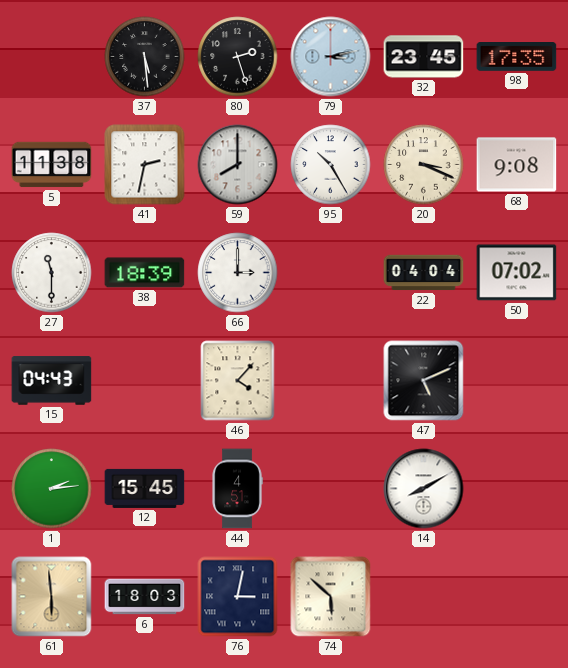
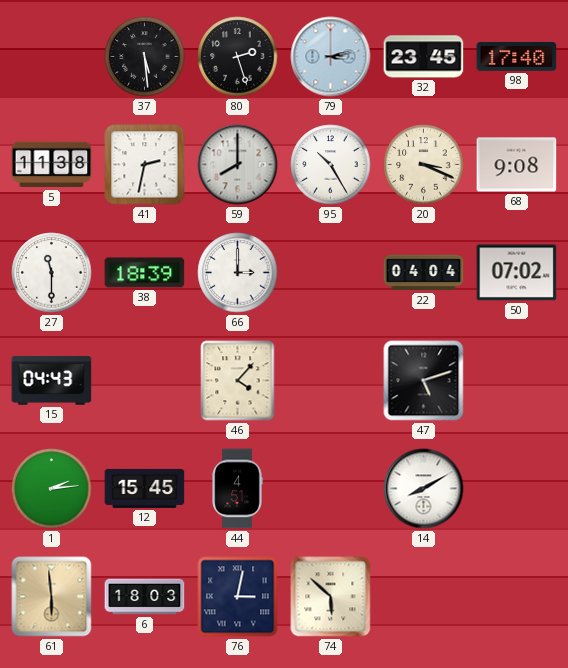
98: 17:35 -> 17:40
47: 5:11 -> 5:12
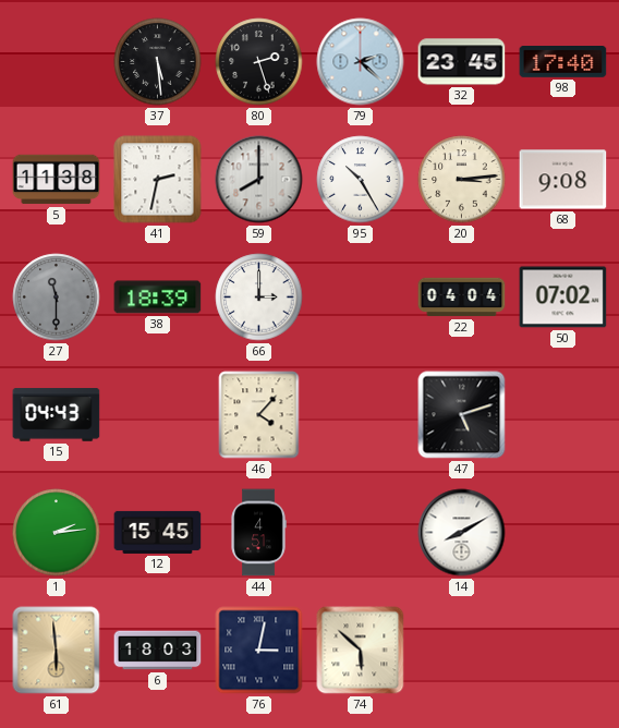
79: 3:13 -> 2:22
20: 3:19 -> 3:14
27 dial: white -> grey
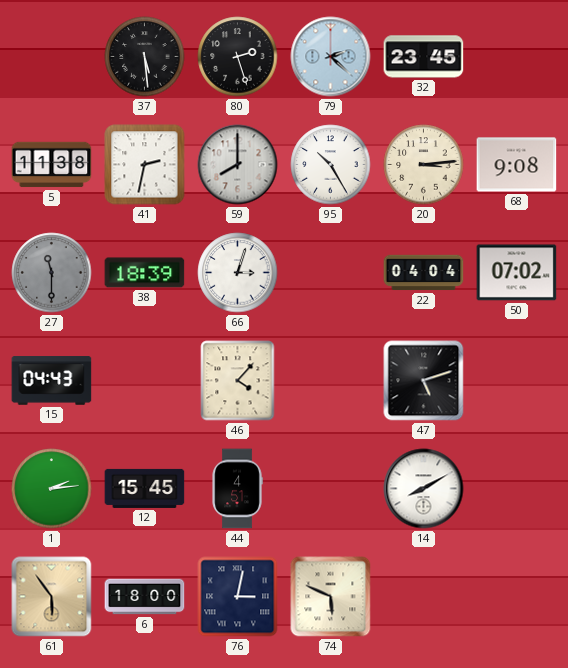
98: 17:40 -> none
66: 3:00 -> 3:03
61: 5:59 -> 5:54
6: 18:03 -> 18:00
74: 5:52 -> 5:49
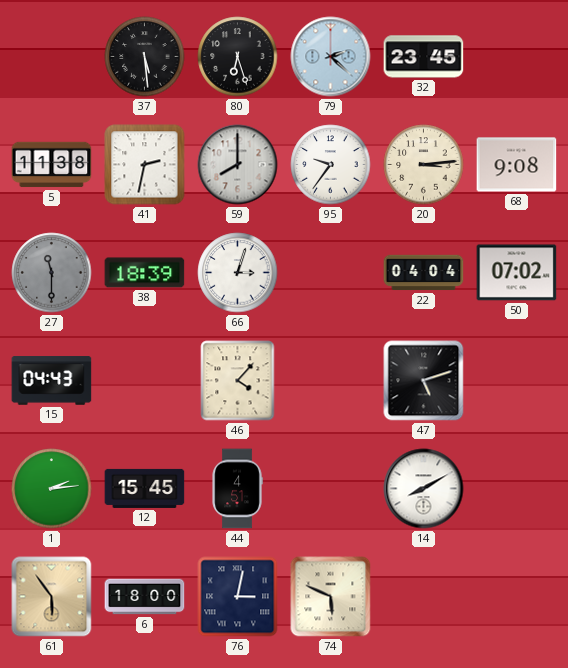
80: 2:27 -> 6:27
95: 10:25 -> 9:36
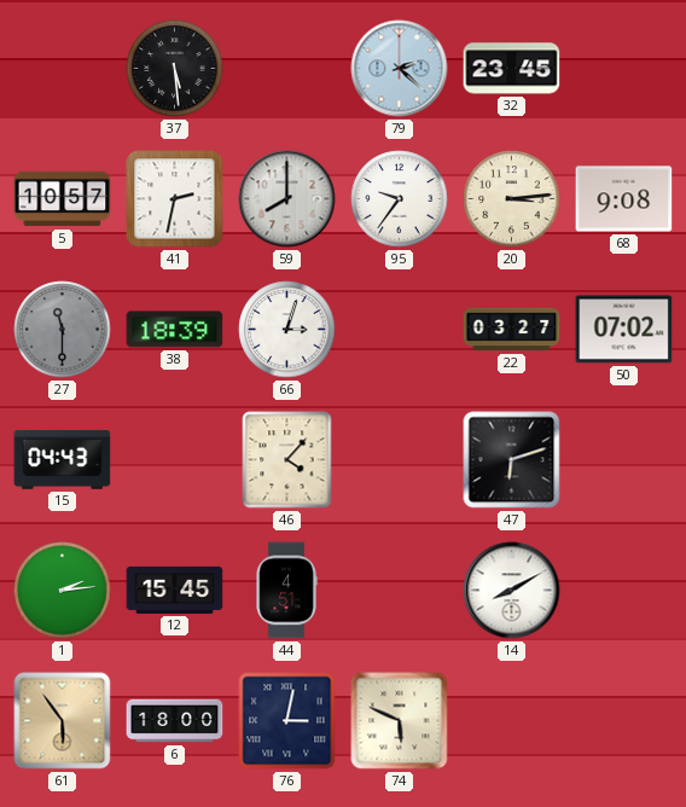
80: 6:27 -> none
5: 11:38 -> 10:57
22: 04:04 -> 03:27
47: 5:12 -> 6:12
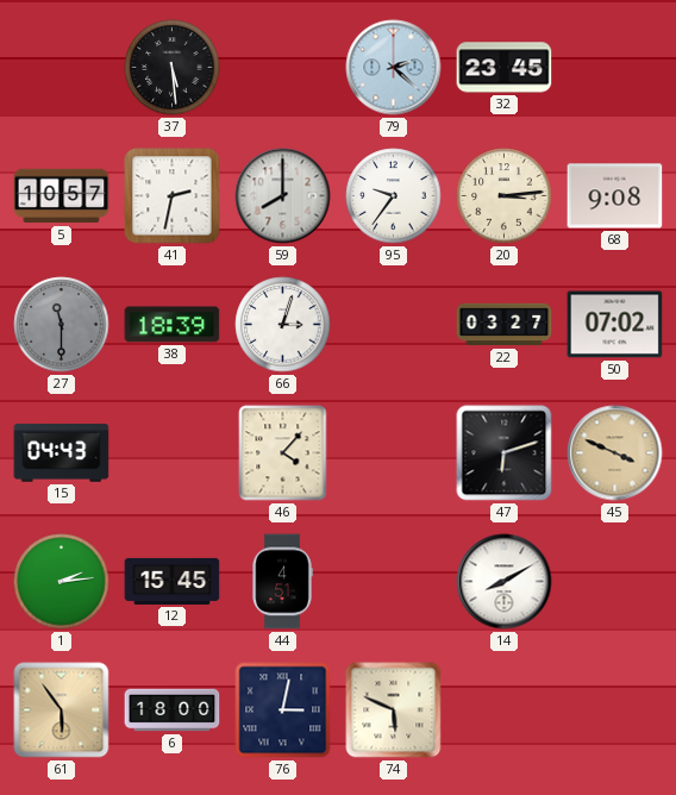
45: none -> 3:49
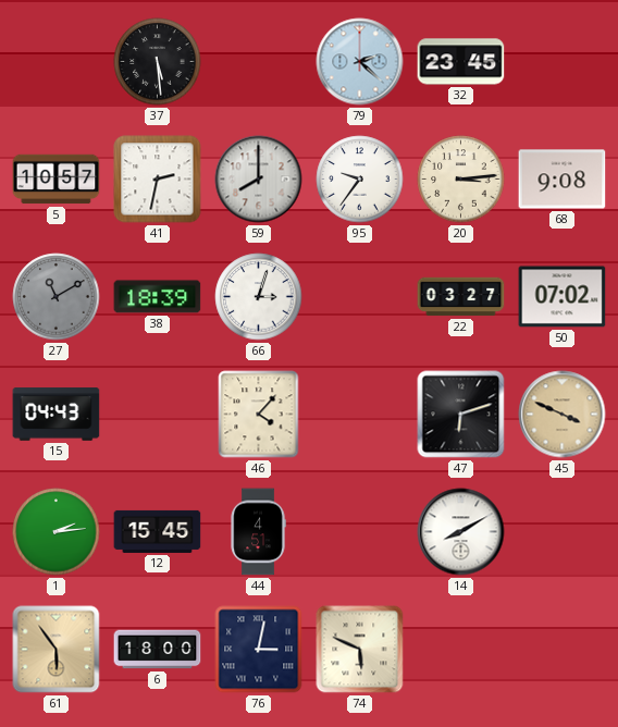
27: 11:30 -> 11:10
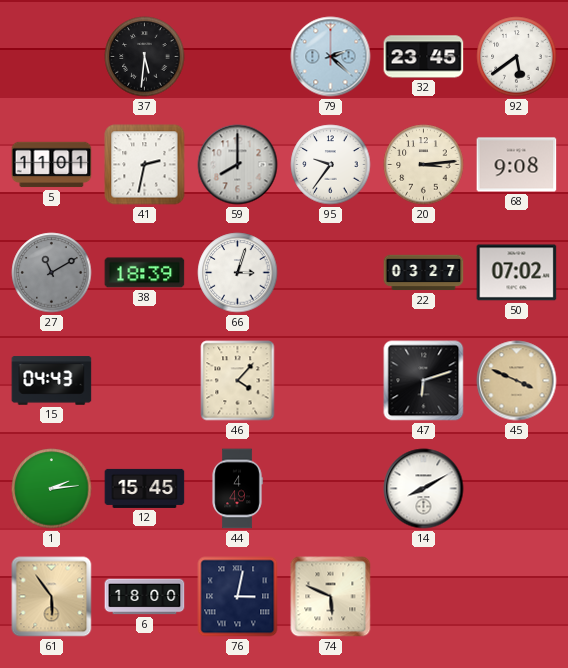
37: 5:29 -> 5:31
92: none -> 5:39
5: 10:57 -> 11:01
44: 4:51 -> 4:49
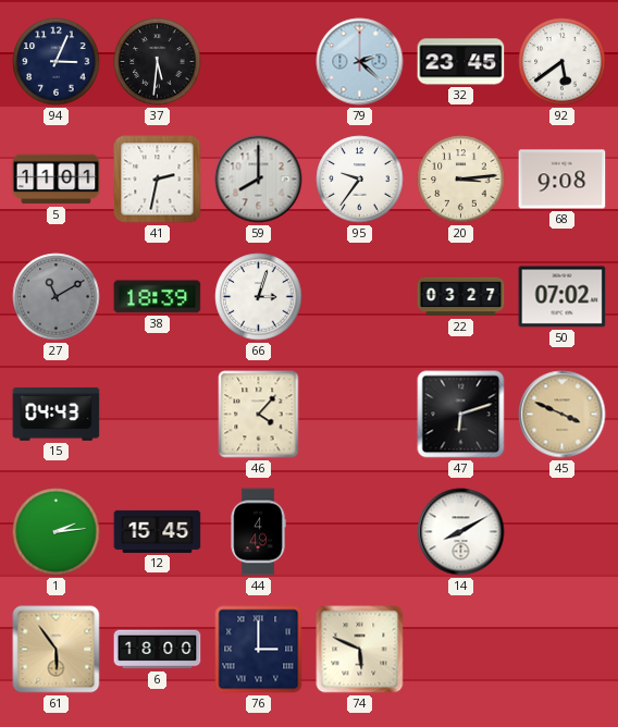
94: none -> 3:04
76: 3:02 -> 3:00
